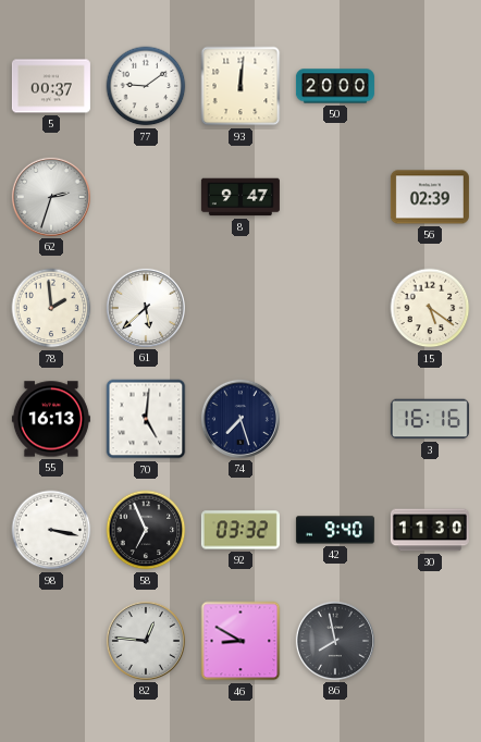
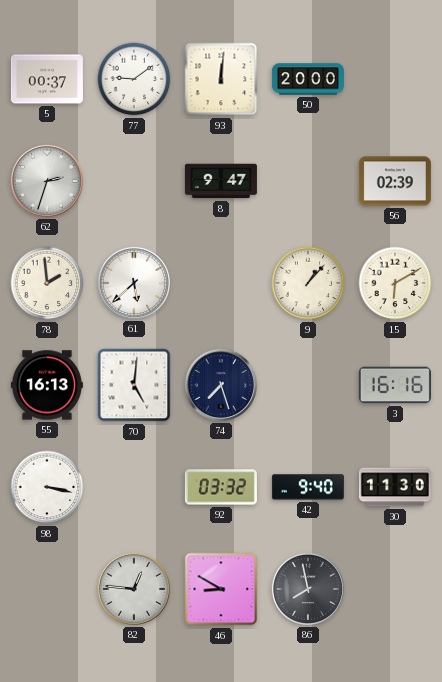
9: none -> 1:07
15: 5:21 -> 6:10
58: 6:56 -> none
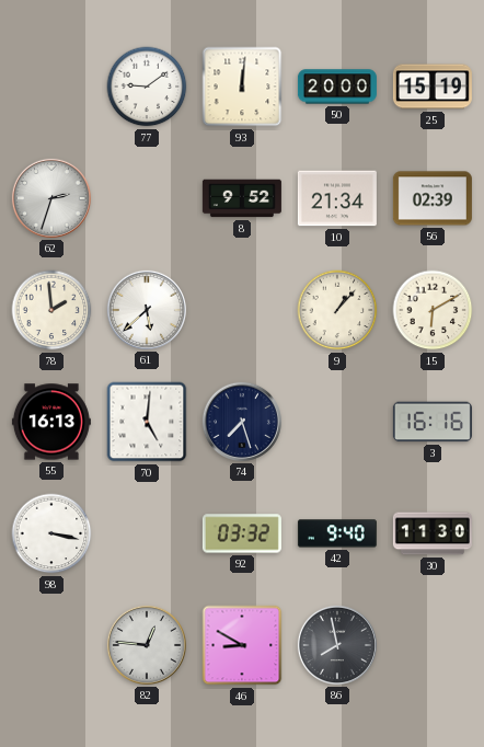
5: 00:37 -> none
25: none -> 15:19
8: 9:47 -> 9:52
10: none -> 21:34
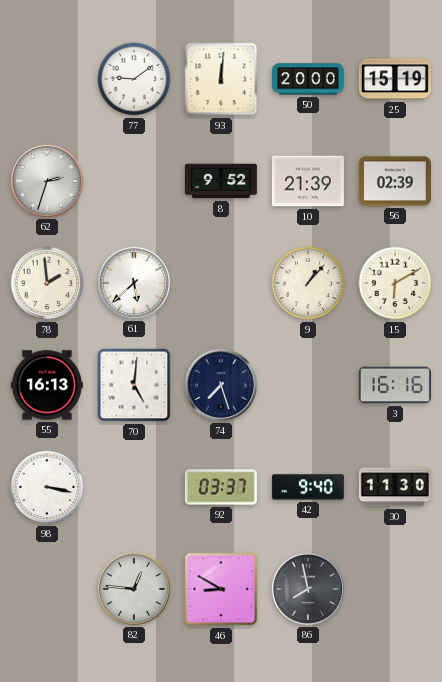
10: 21:34 -> 21:39
92: 03:32 -> 03:37
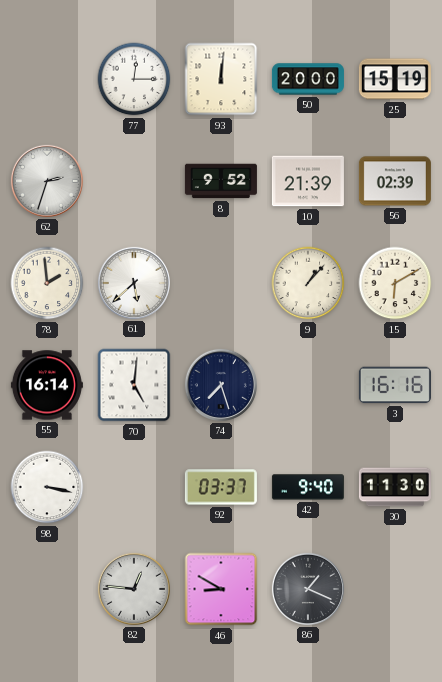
77: 9:09 -> 12:15
55: 16:13 -> 16:14
86: 7:58 -> 1:19
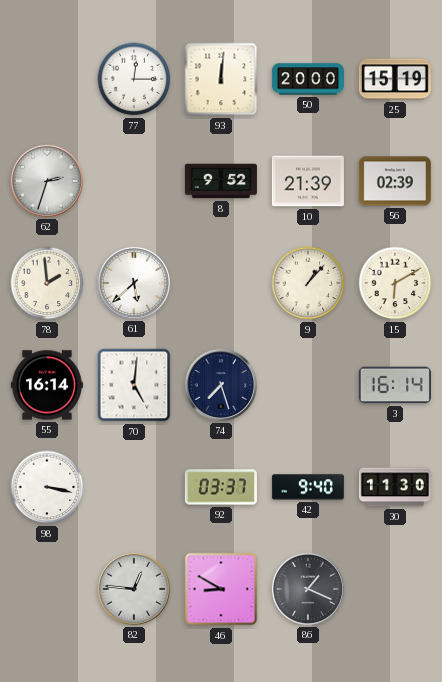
3: 16:16 -> 16:14
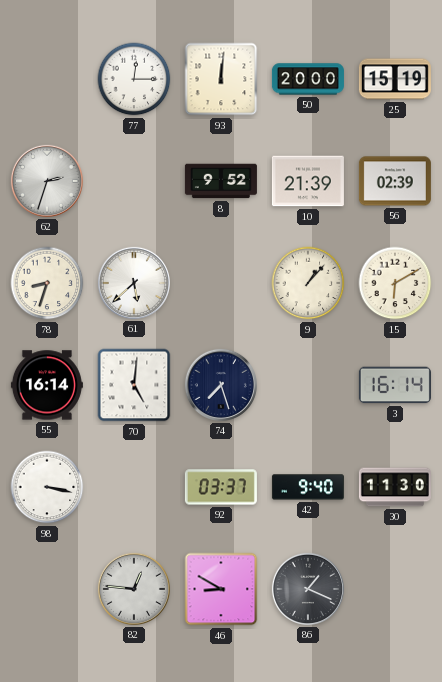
78: 1:59 -> 8:33
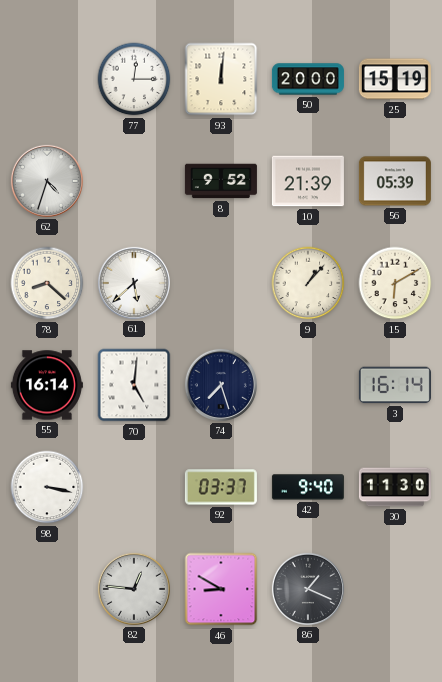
62: 2:33 -> 4:33
56: 02:39 -> 05:39
78: 8:33 -> 8:22
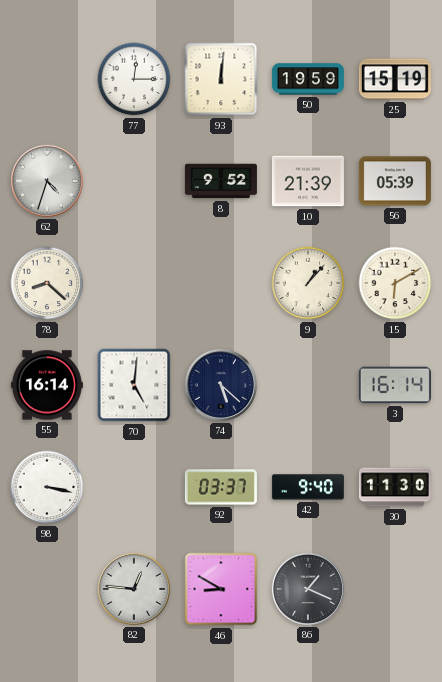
50: 20:00 -> 19:59
61: 5:38 -> none
74: 7:27 -> 5:22
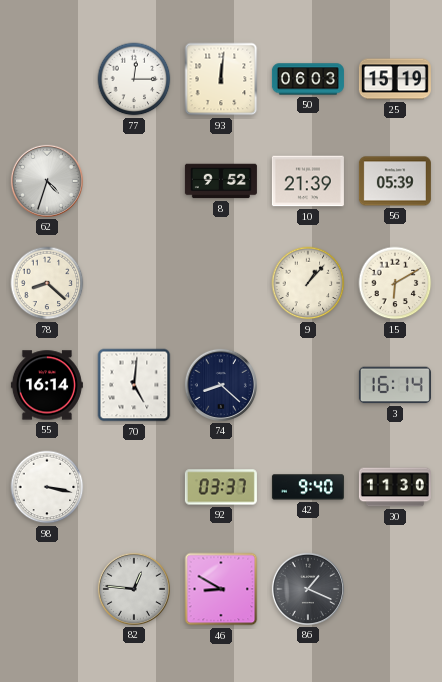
50: 19:59 -> 06:03
74: 5:22 -> 8:22
